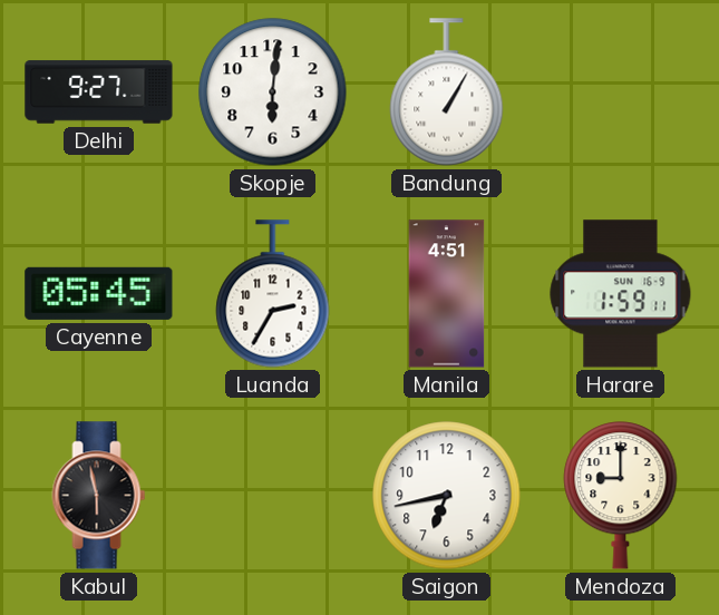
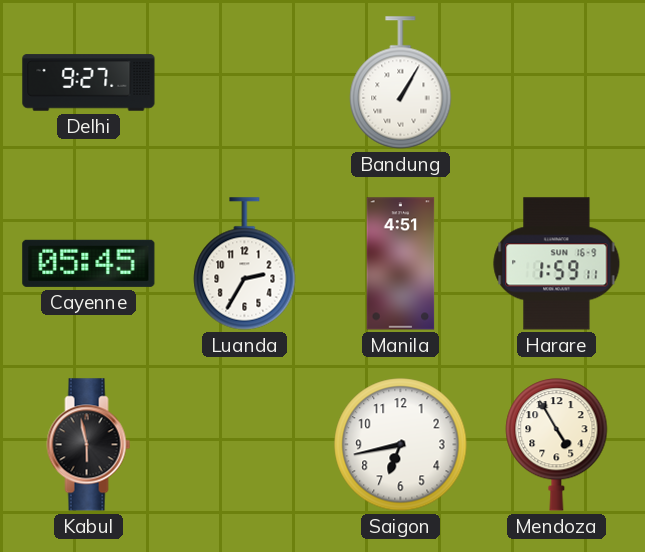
Skopje: 6:01 -> none
Mendoza: 9:00 -> 4:55
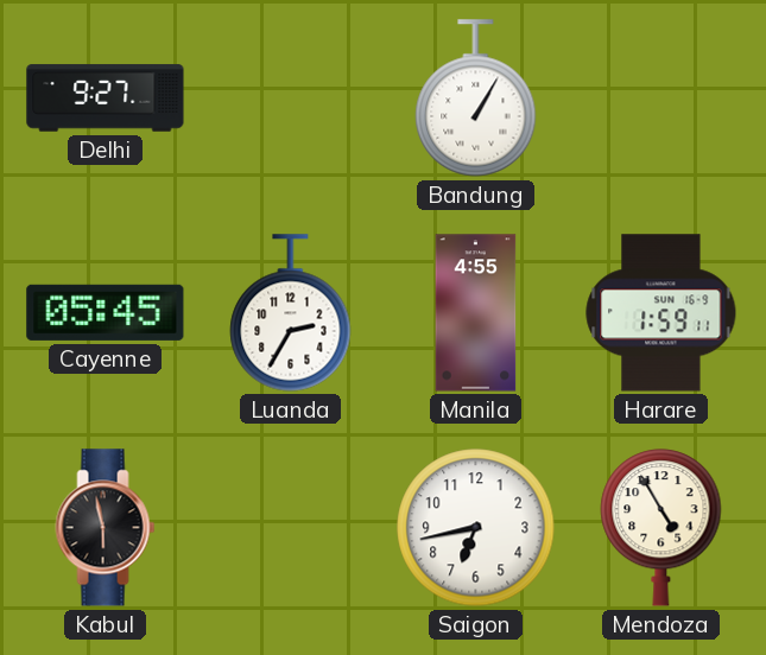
Manila: 4:51 -> 4:55
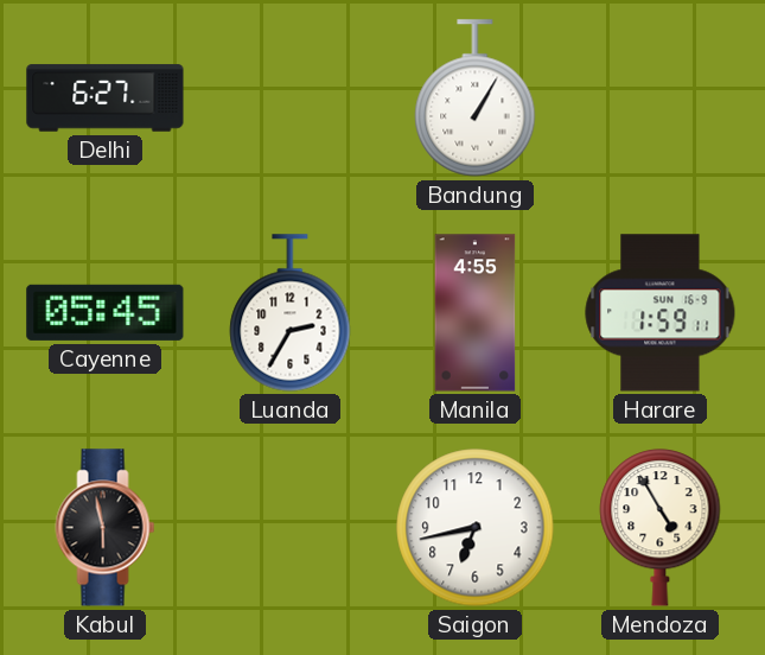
Delhi: 9:27 -> 6:27
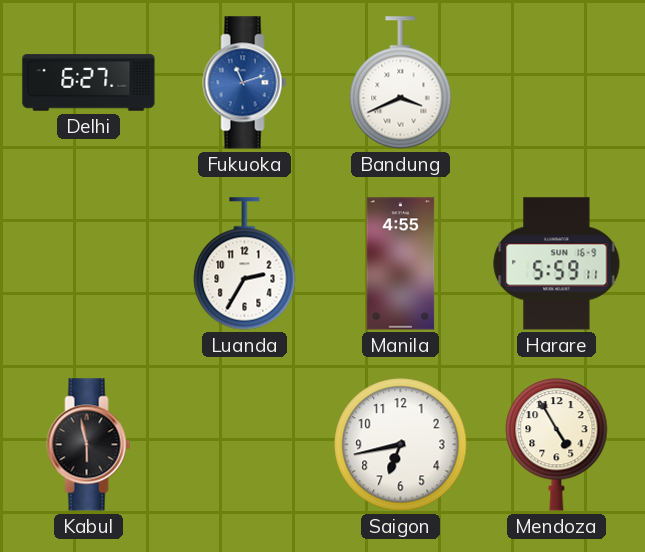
Fukuoka: none -> 11:12
Bandung: 1:05 -> 3:41
Cayenne: 05:45 -> none
Harare: 1:59 -> 5:59
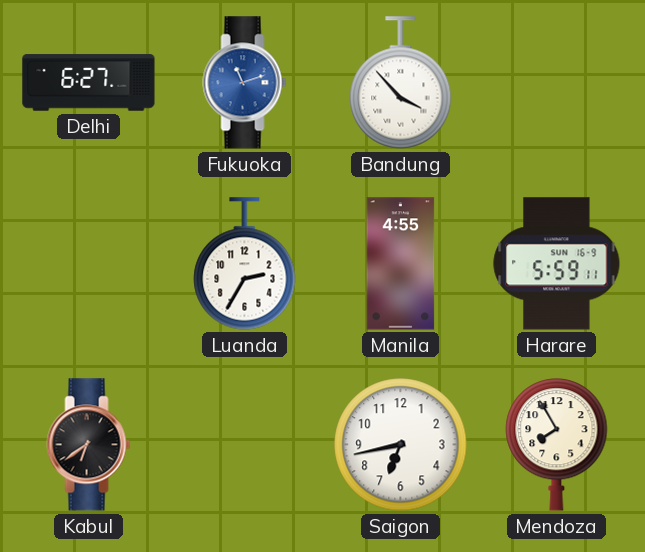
Bandung: 3:41 -> 3:53
Kabul: 5:58 -> 6:39
Mendoza: 4:55 -> 7:55
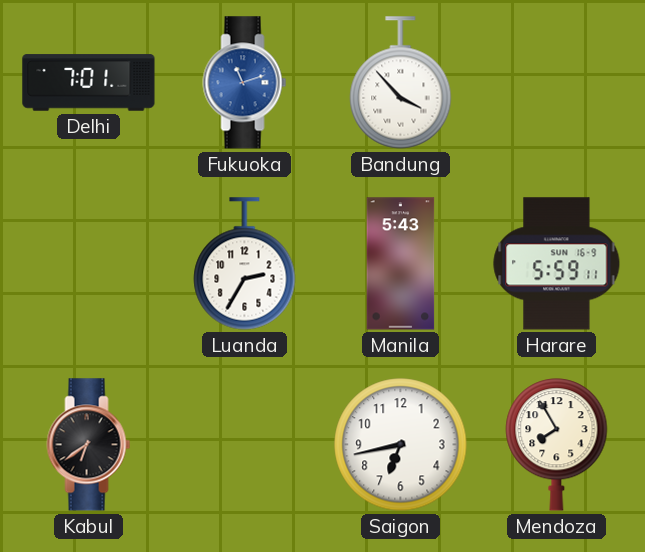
Delhi: 6:27 -> 7:01
Manila: 4:55 -> 5:43
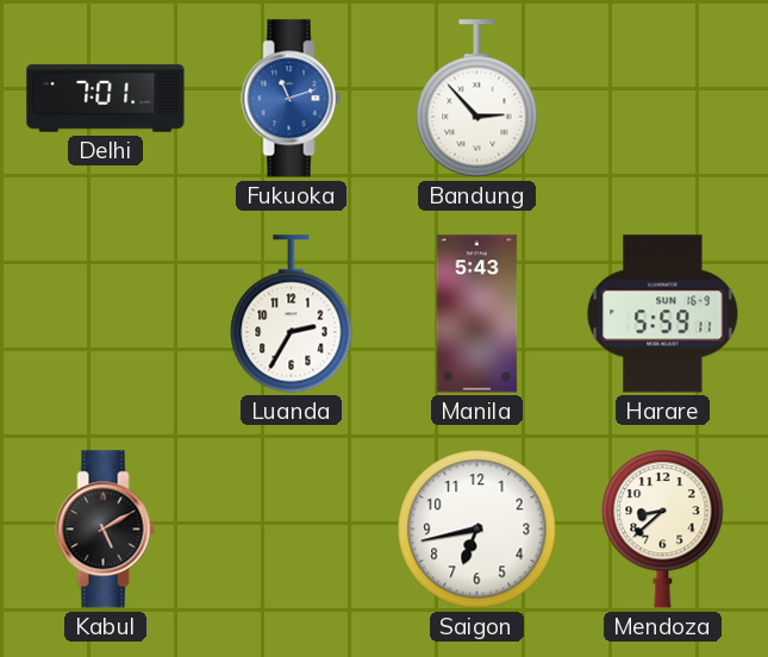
Bandung: 3:53 -> 2:53
Kabul: 6:39 -> 5:10
Mendoza: 7:55 -> 8:38
